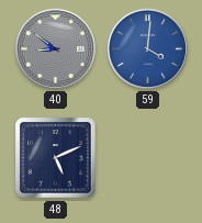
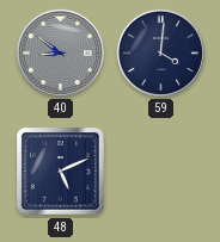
59 dial: blue -> navy
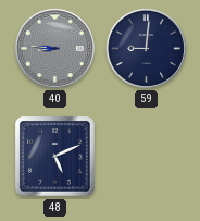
40: 8:51 -> 8:46
59: 4:01 -> 9:01
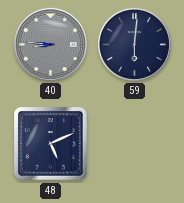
59: 9:01 -> 6:01
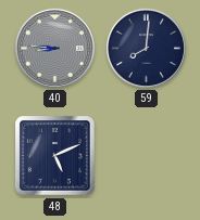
59: 6:01 -> 8:01
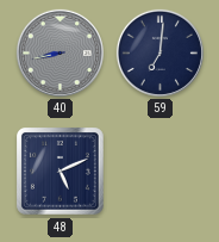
40: 8:46 -> 8:43
59: 8:01 -> 7:01
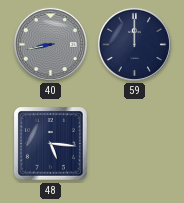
59: 7:01 -> 12:00
48: 5:11 -> 5:16
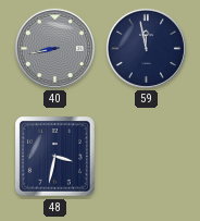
59: 12:00 -> 11:58
48: 5:16 -> 3:32
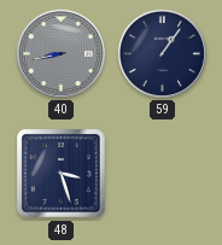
59: 11:58 -> 1:06
48: 3:32 -> 3:27
